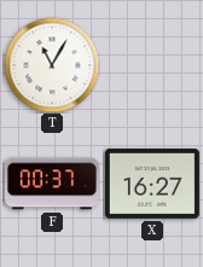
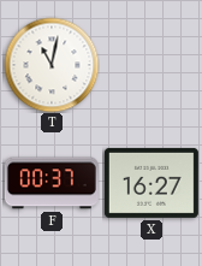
T: 11:05 -> 11:02
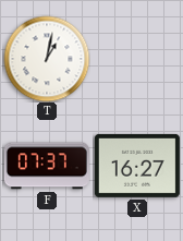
T: 11:02 -> 1:02
F: 00:37 -> 07:37
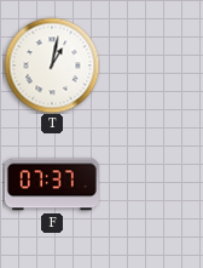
X: 16:27 -> none
